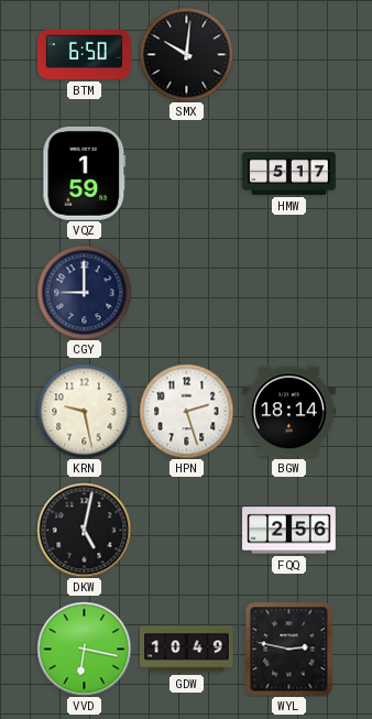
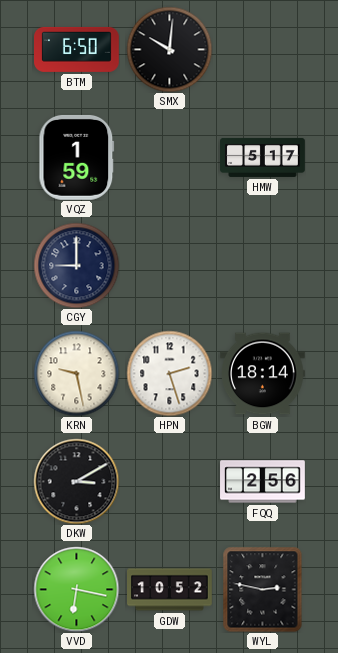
DKW: 5:02 -> 3:10
GDW: 10:49 -> 10:52
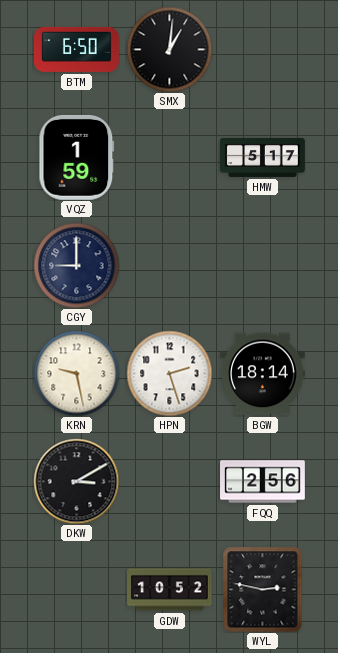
SMX: 10:01 -> 1:01
VVD: 6:17 -> none
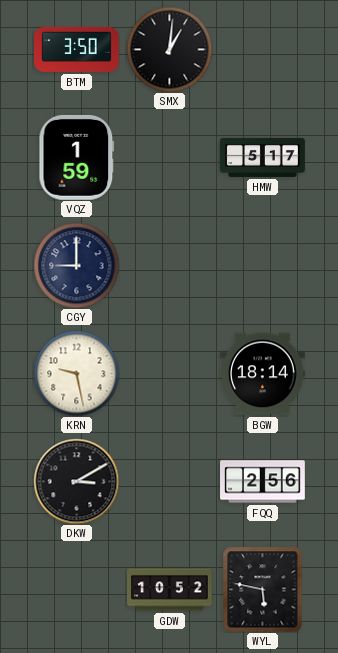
BTM: 6:50 -> 3:50
HPN: 2:27 -> none
WYL: 2:47 -> 5:47
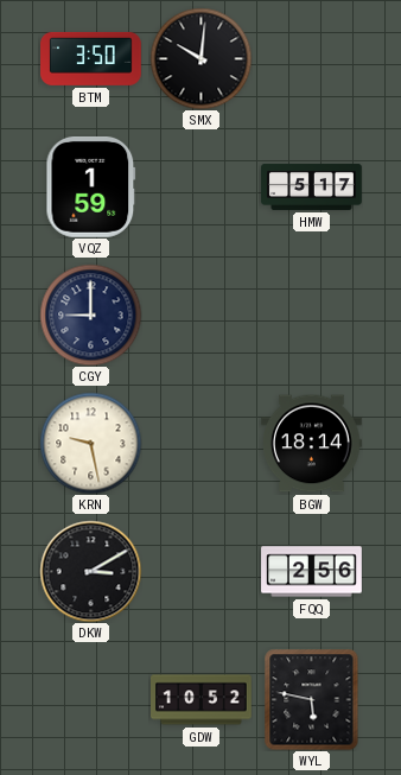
SMX: 1:01 -> 10:01
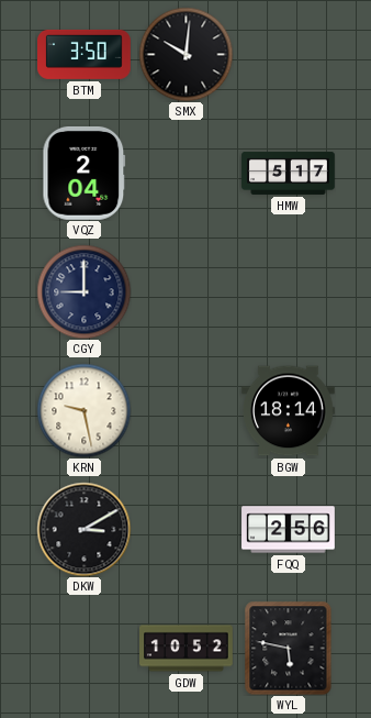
VQZ: 1:59 -> 2:04
